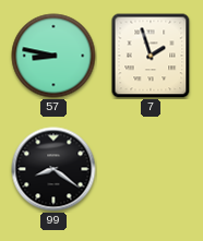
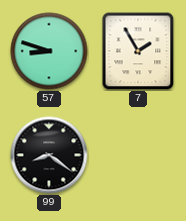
57: 8:47 -> 8:48
7: 1:57 -> 1:55
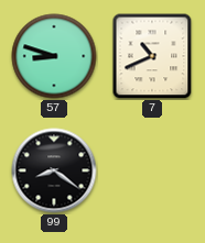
7: 1:55 -> 10:41
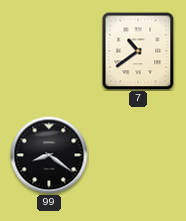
57: 8:48 -> none
7: 10:41 -> 10:39
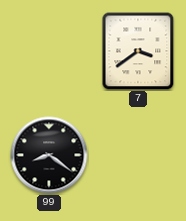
7: 10:39 -> 3:39
